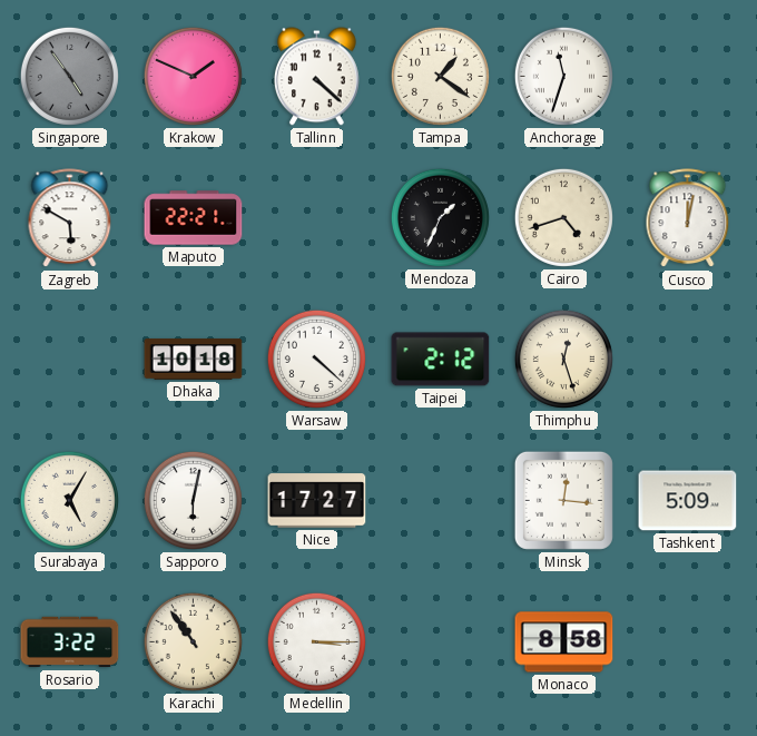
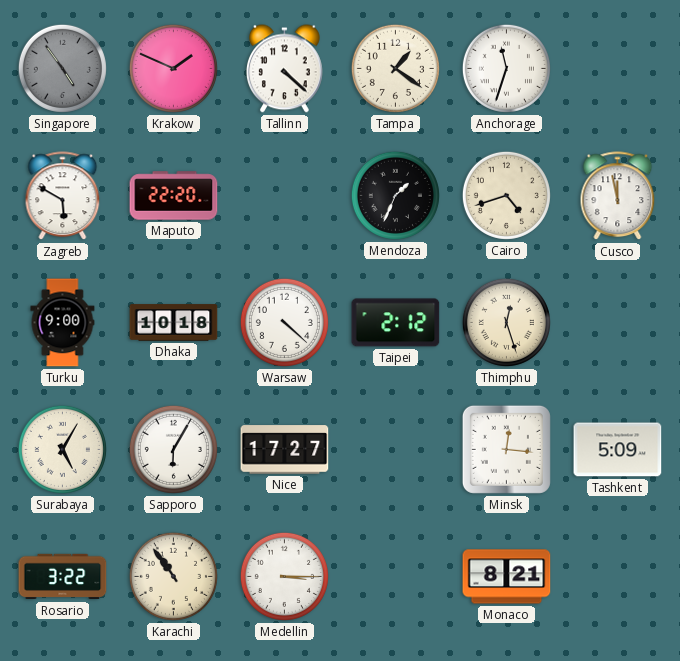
Maputo: 22:21 -> 22:20
Cusco: 12:02 -> 11:58
Turku: none -> 9:00
Sapporo: 6:02 -> 6:05
Monaco: 8:58 -> 8:21
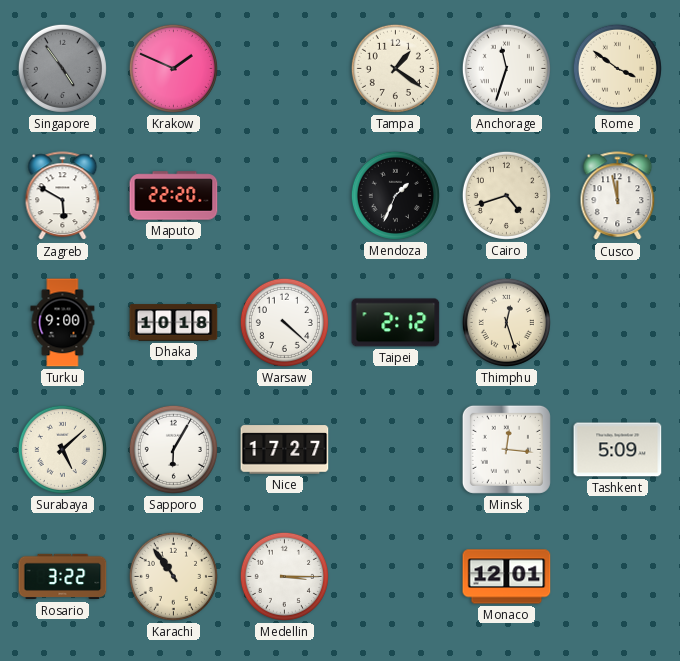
Tallinn: 4:22 -> none
Rome: none -> 3:51
Surabaya: 5:05 -> 5:08
Monaco: 8:21 -> 12:01
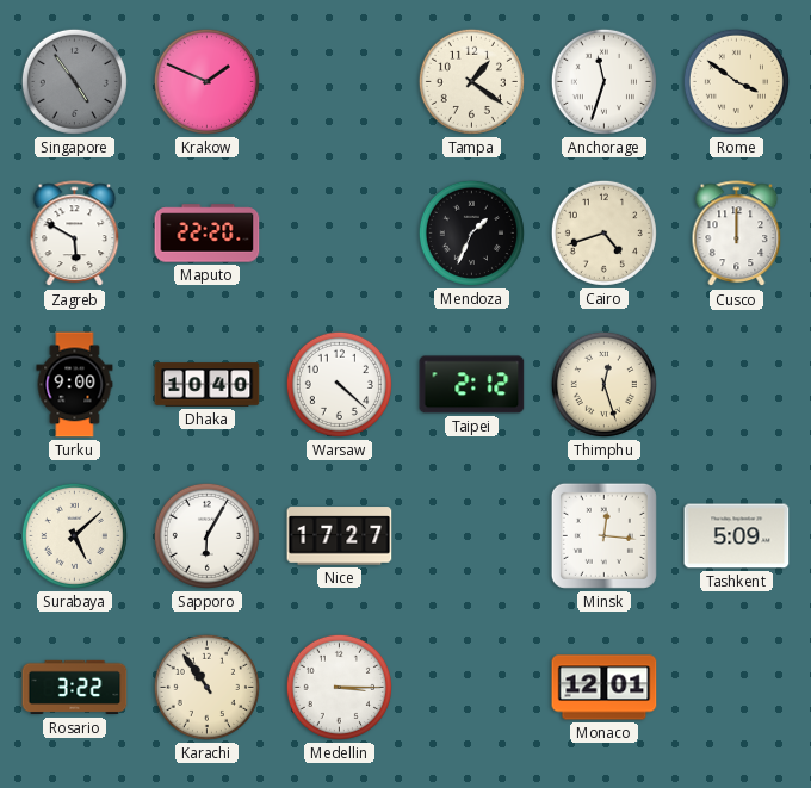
Cusco: 11:58 -> 12:00
Dhaka: 10:18 -> 10:40
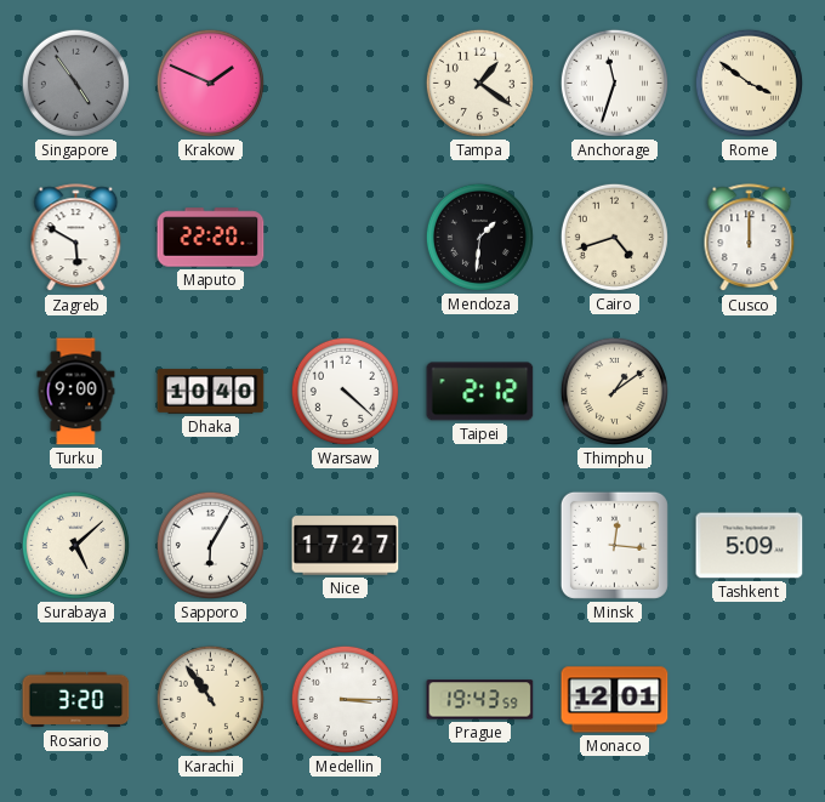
Mendoza: 1:34 -> 1:31
Thimphu: 12:27 -> 1:09
Rosario: 3:22 -> 3:20
Prague: none -> 19:43
